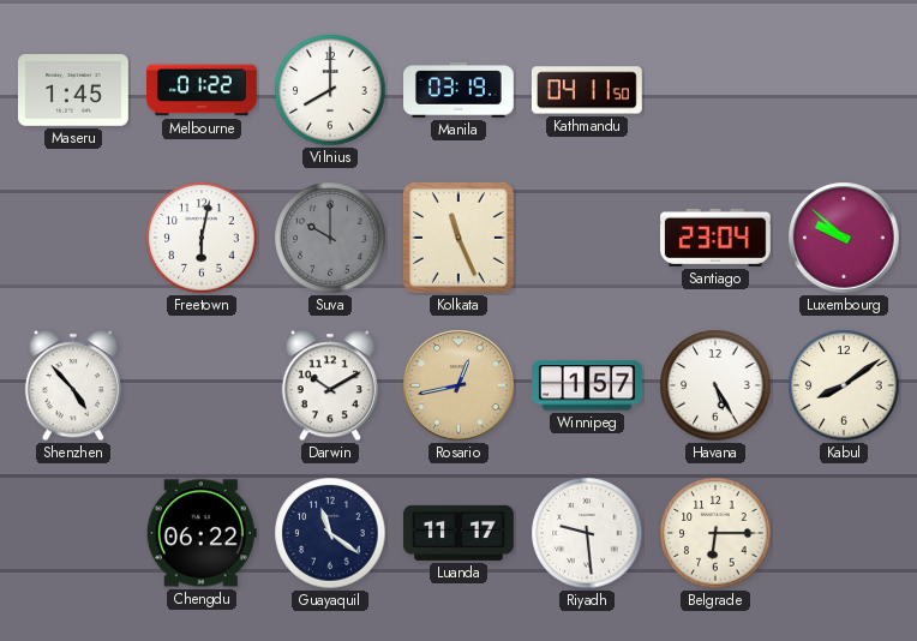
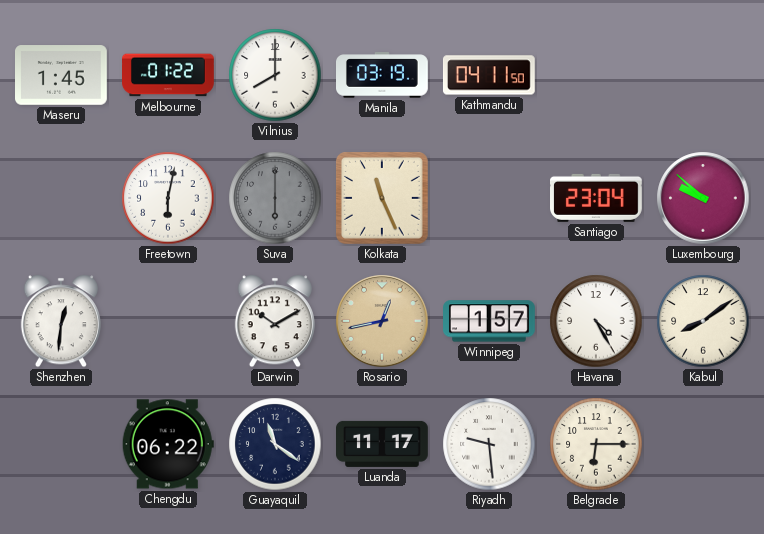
Suva: 10:00 -> 6:00
Shenzhen: 4:53 -> 12:31
Havana: 5:25 -> 4:25
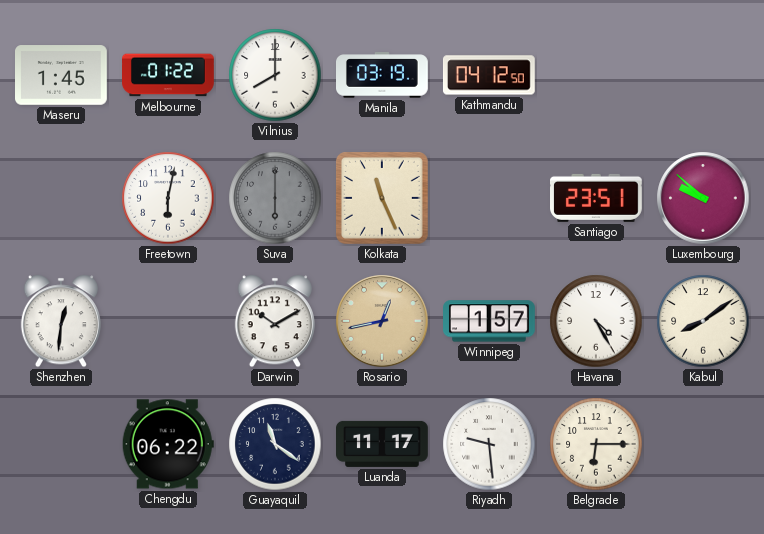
Kathmandu: 04:11 -> 04:12
Santiago: 23:04 -> 23:51
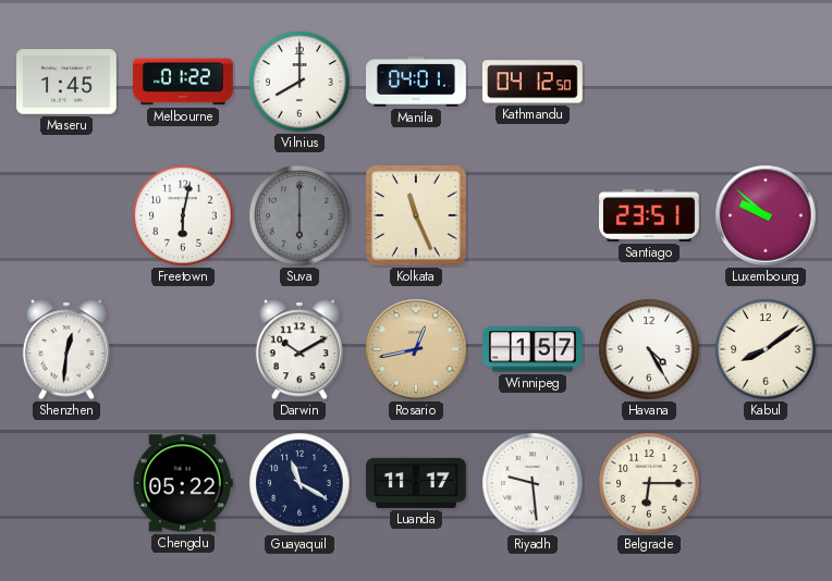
Manila: 03:19 -> 04:01
Chengdu: 06:22 -> 05:22
Guayaquil: 11:21 -> 11:20
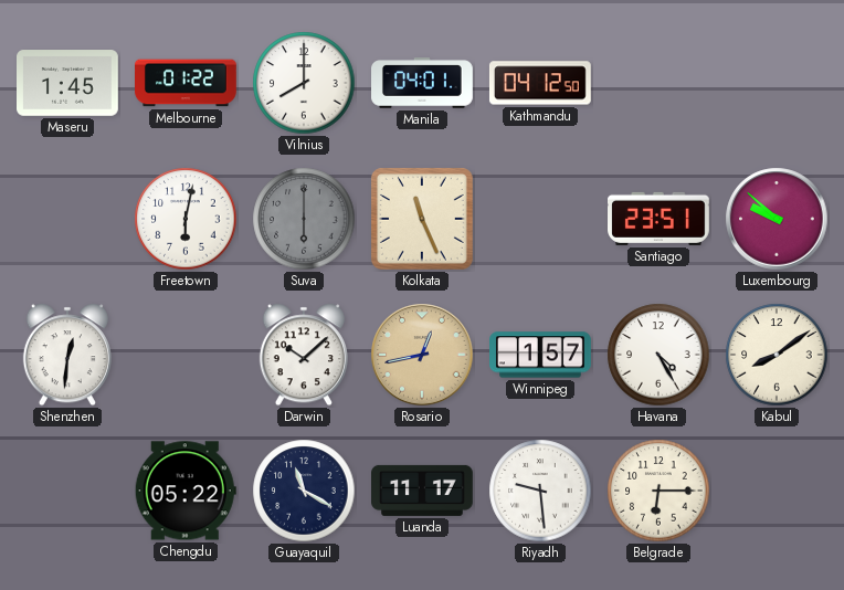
Darwin: 10:10 -> 10:08
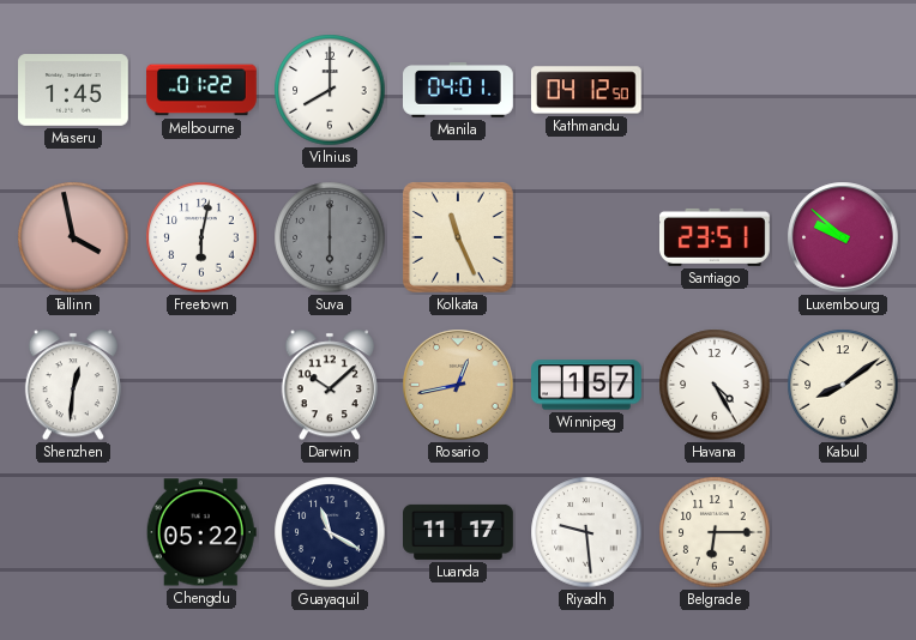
Tallinn: none -> 3:58
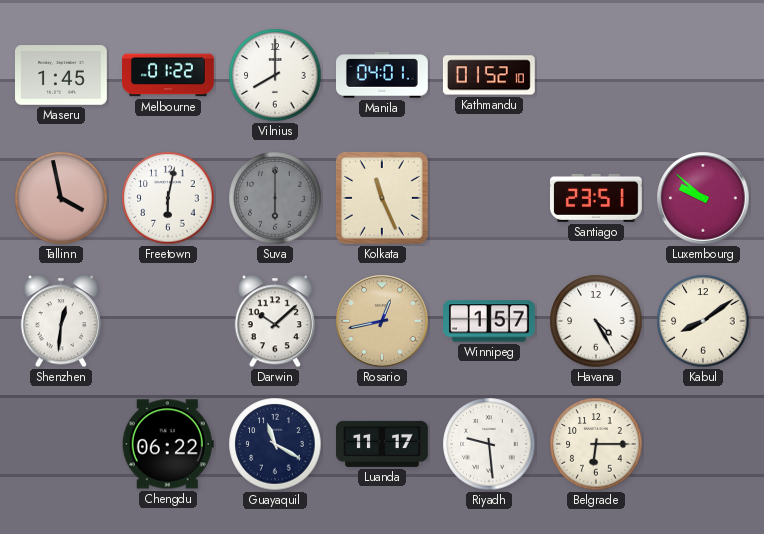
Kathmandu: 04:12 -> 01:52
Chengdu: 05:22 -> 06:22
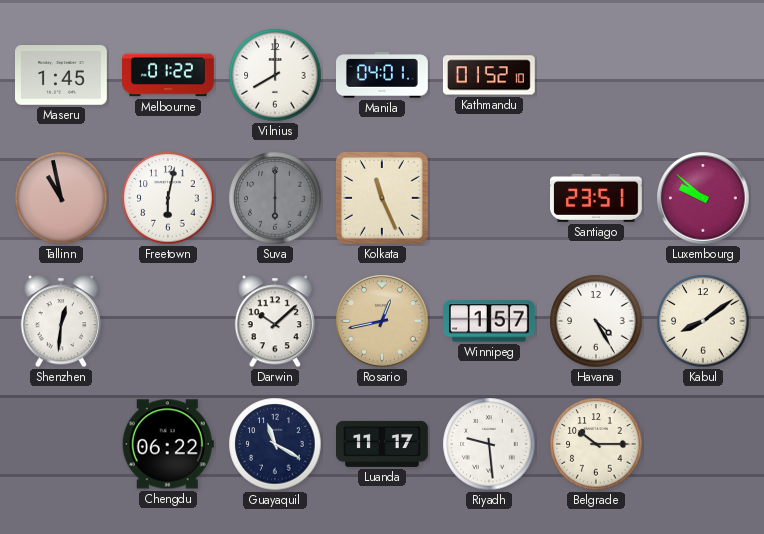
Tallinn: 3:58 -> 10:58
Belgrade: 6:15 -> 10:15
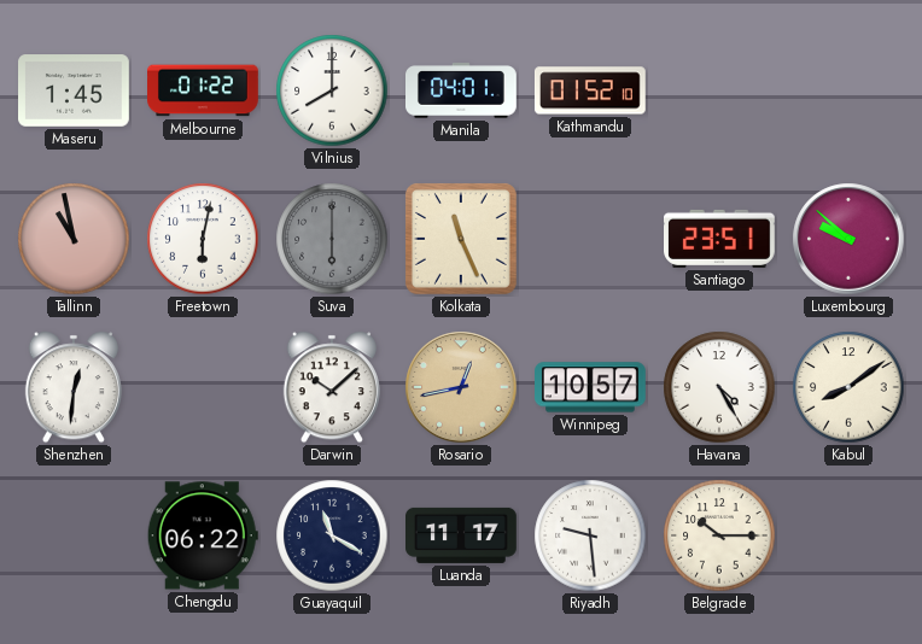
Winnipeg: 1:57 -> 10:57
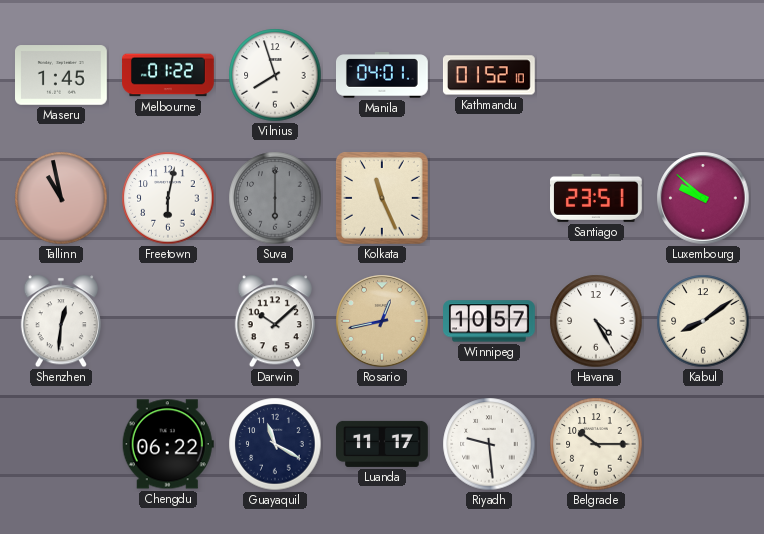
Vilnius: 8:00 -> 7:57
